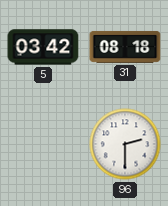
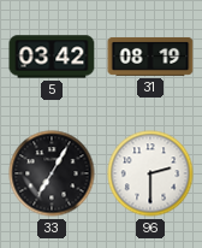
31: 08:18 -> 08:19
33: none -> 7:05
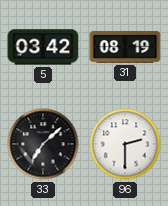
33: 7:05 -> 7:08
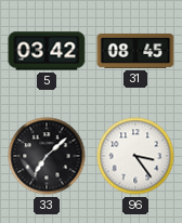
31: 08:19 -> 08:45
96: 2:30 -> 3:24
